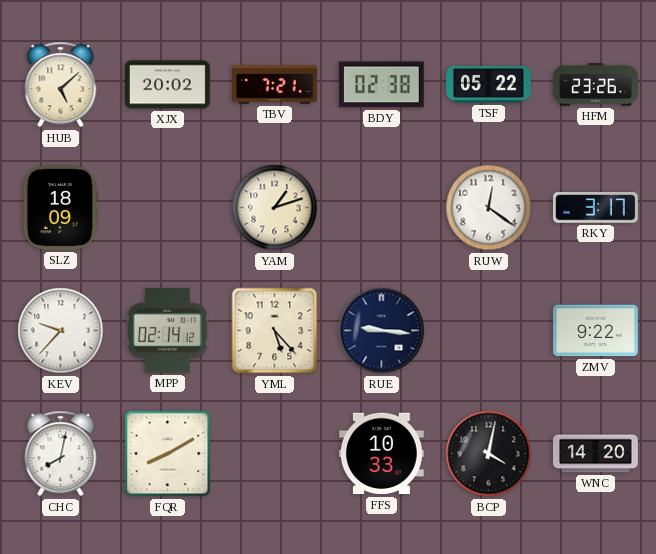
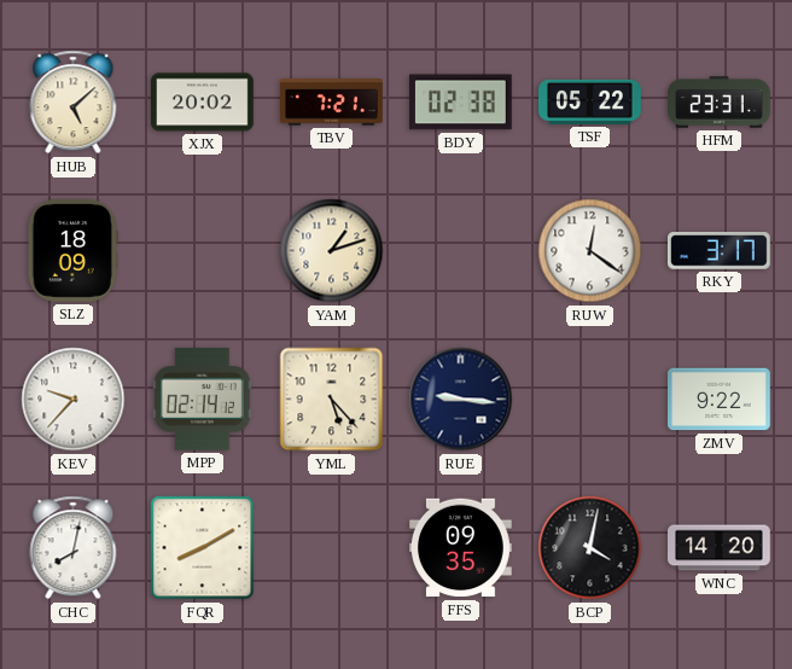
HFM: 23:26 -> 23:31
FFS: 10:33 -> 09:35
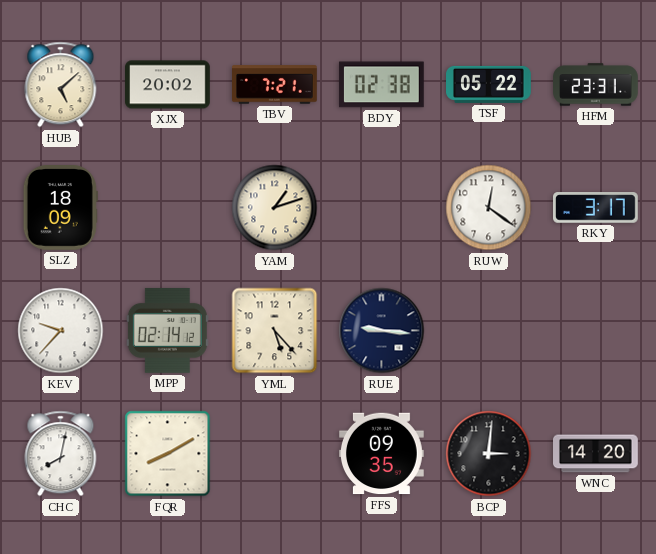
ZMV: 9:22 -> none
BCP: 4:02 -> 3:01
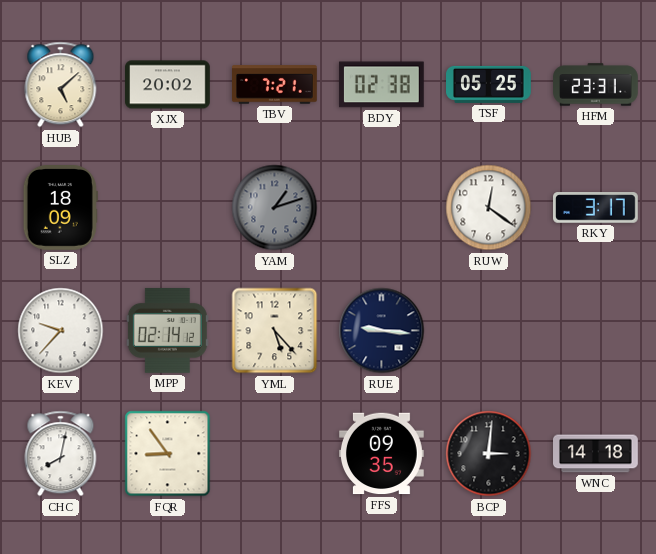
TSF: 05:22 -> 05:25
YAM dial: cream -> grey
FQR: 8:10 -> 8:54
WNC: 14:20 -> 14:18
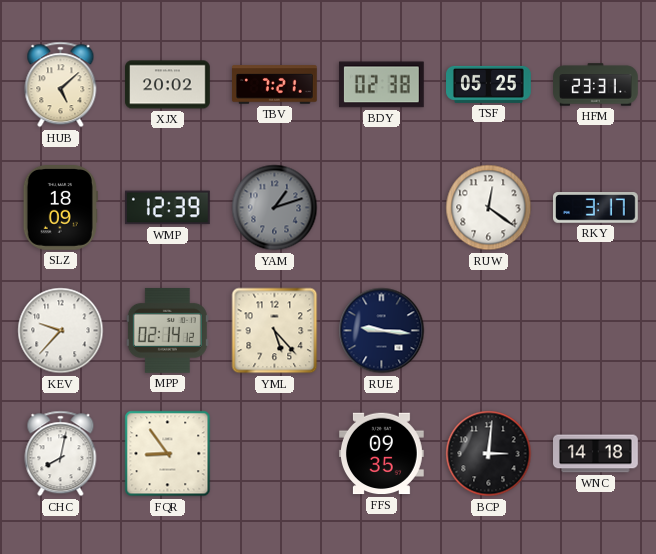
WMP: none -> 12:39
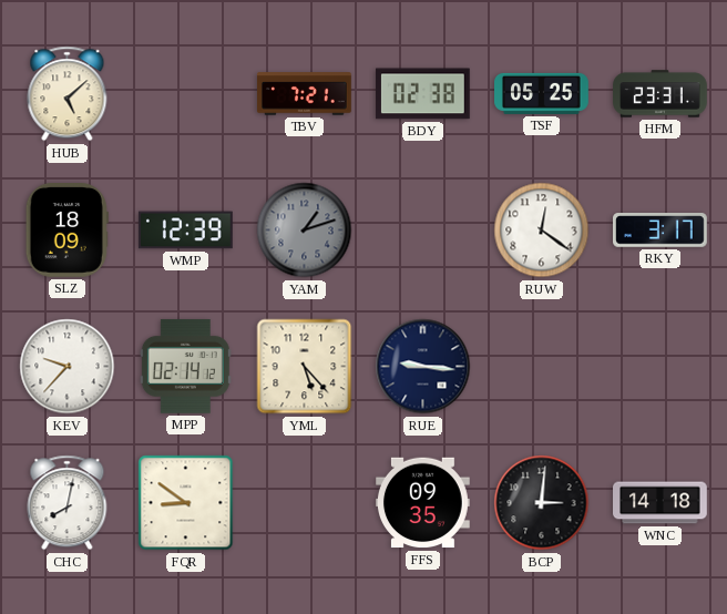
XJX: 20:02 -> none
FQR: 8:54 -> 8:51
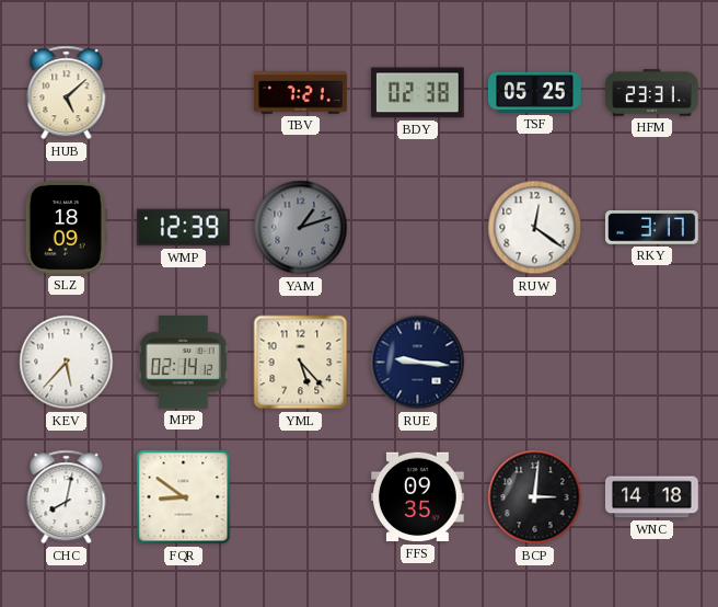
KEV: 9:37 -> 5:37
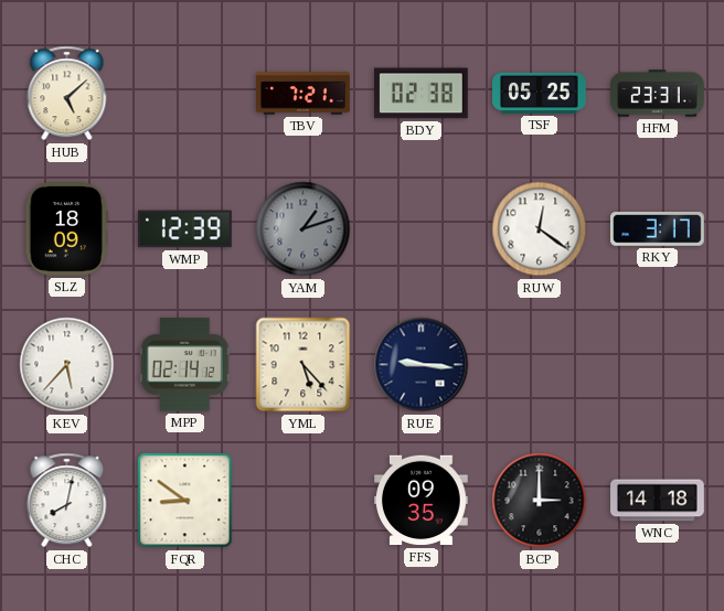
BCP: 3:01 -> 3:00
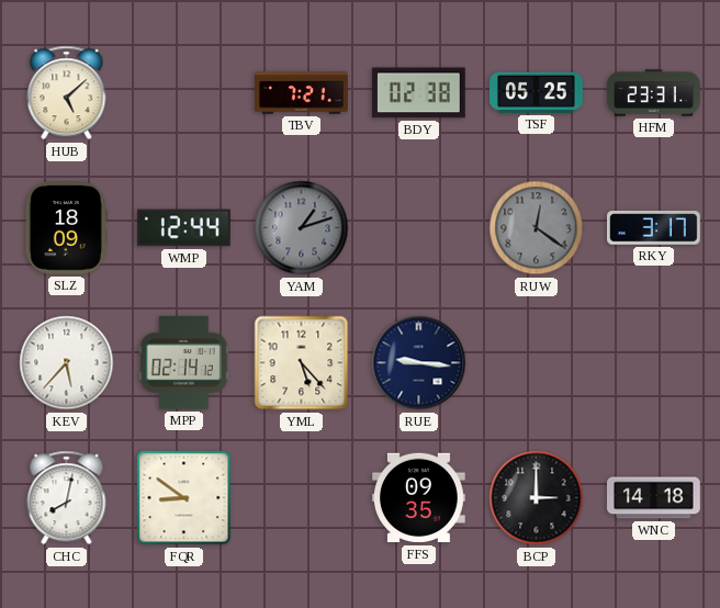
WMP: 12:39 -> 12:44
RUW dial: white -> grey
